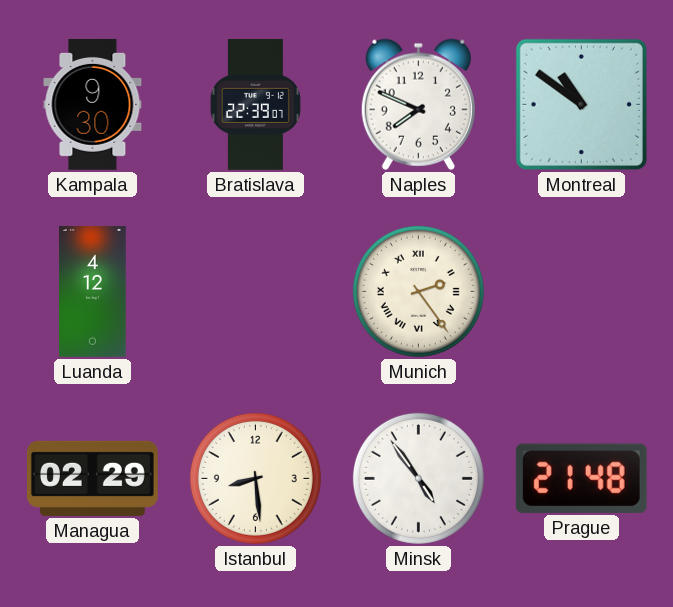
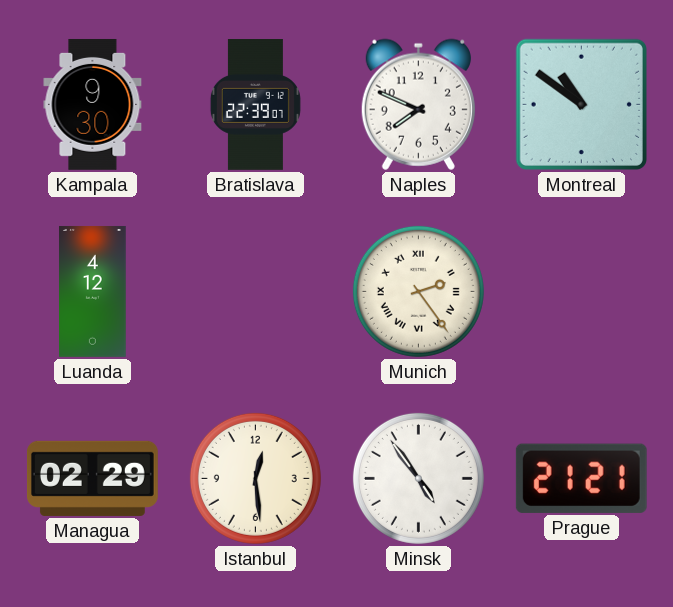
Istanbul: 8:29 -> 12:29
Prague: 21:48 -> 21:21
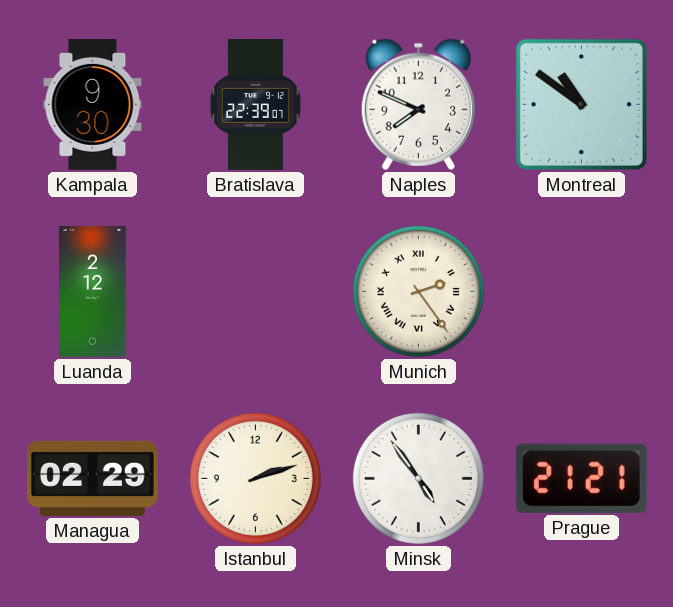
Luanda: 4:12 -> 2:12
Istanbul: 12:29 -> 2:12
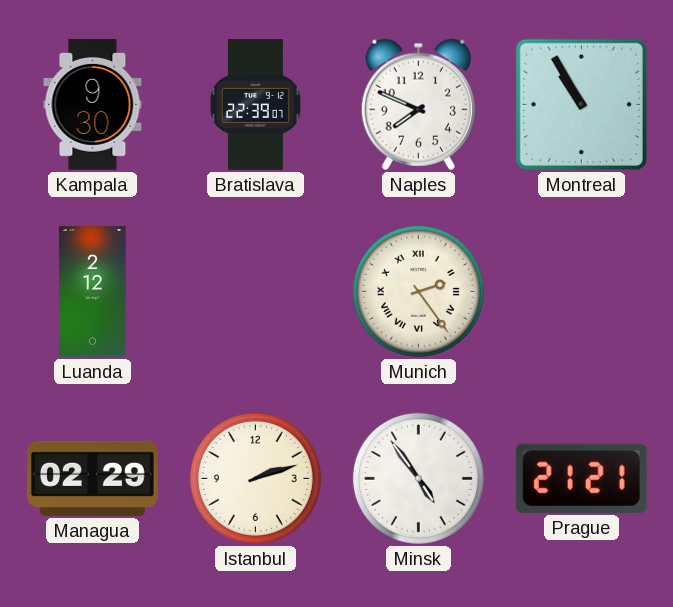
Montreal: 10:51 -> 10:55
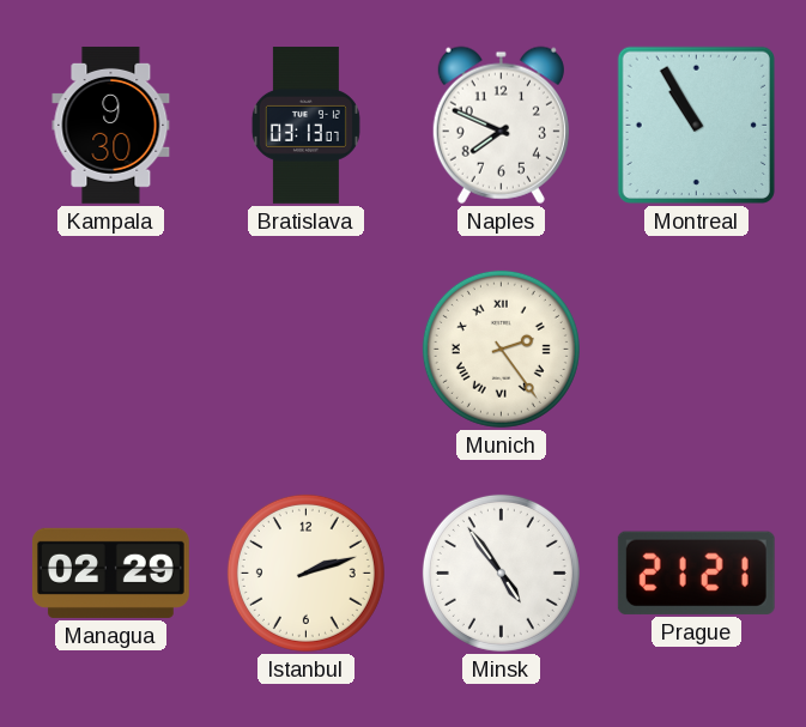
Bratislava: 22:39 -> 03:13
Luanda: 2:12 -> none
